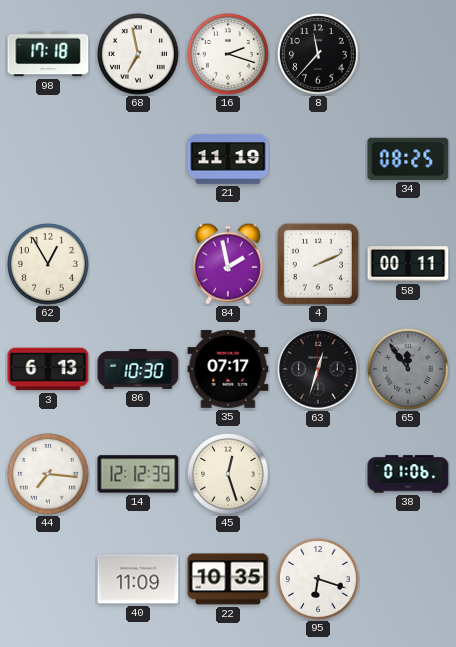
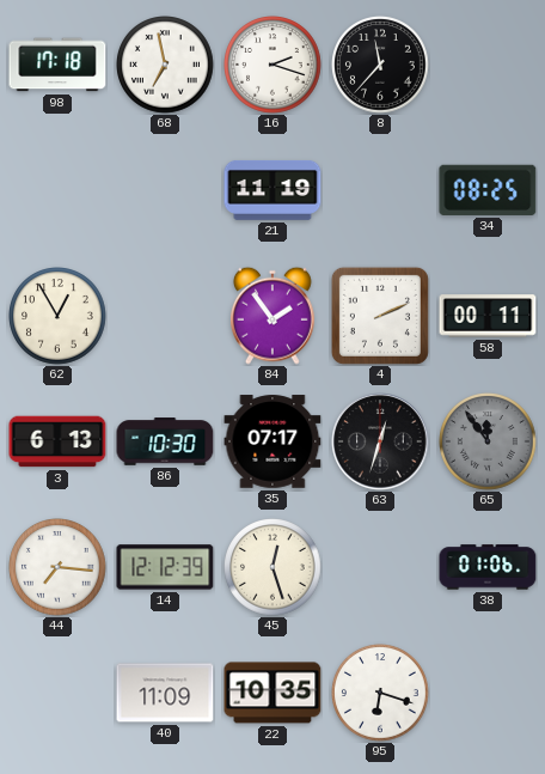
84: 1:58 -> 1:54
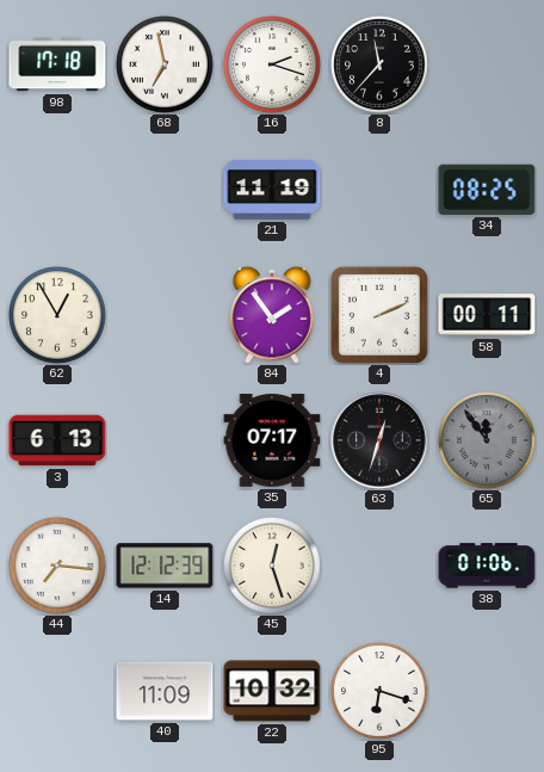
86: 10:30 -> none
22: 10:35 -> 10:32
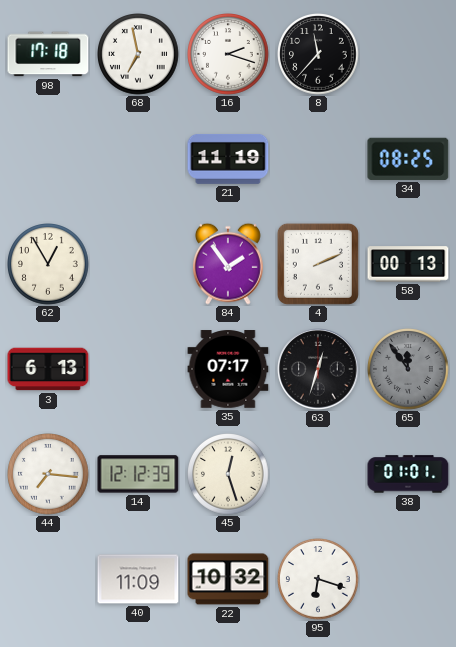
58: 00:11 -> 00:13
38: 01:06 -> 01:01
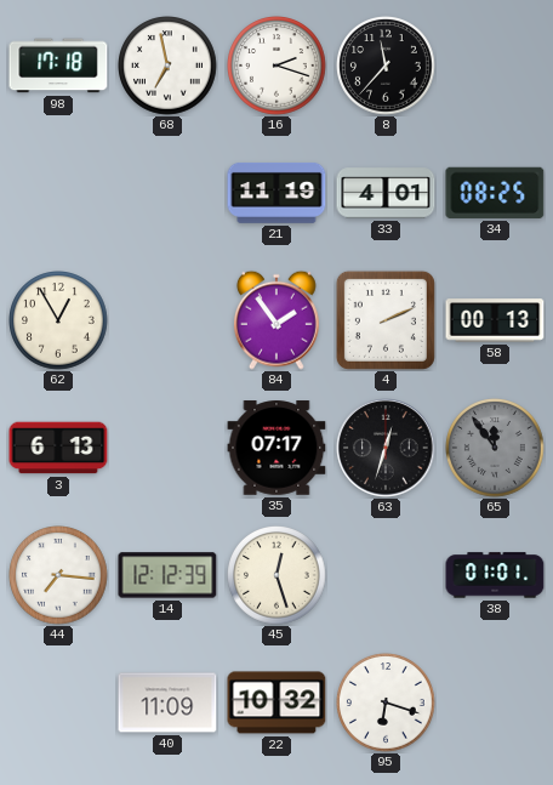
33: none -> 4:01
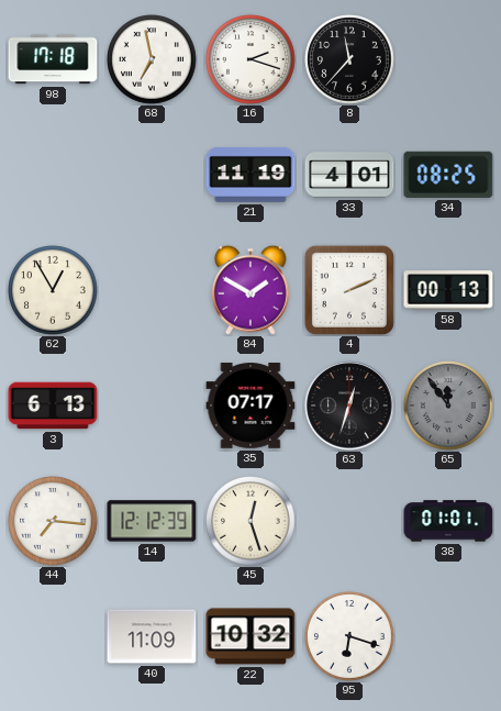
84: 1:54 -> 1:50
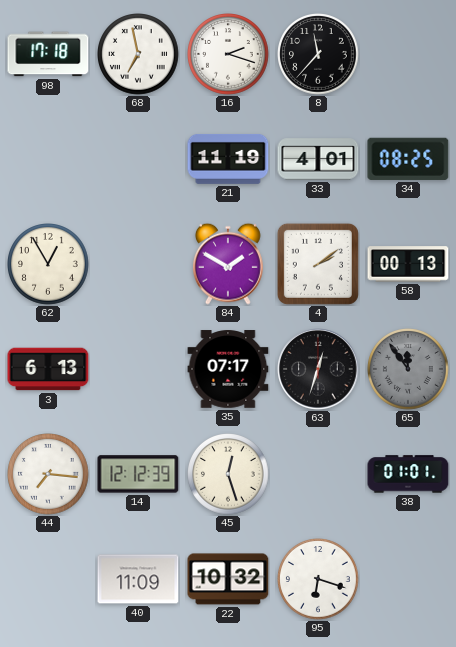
4: 2:11 -> 2:09
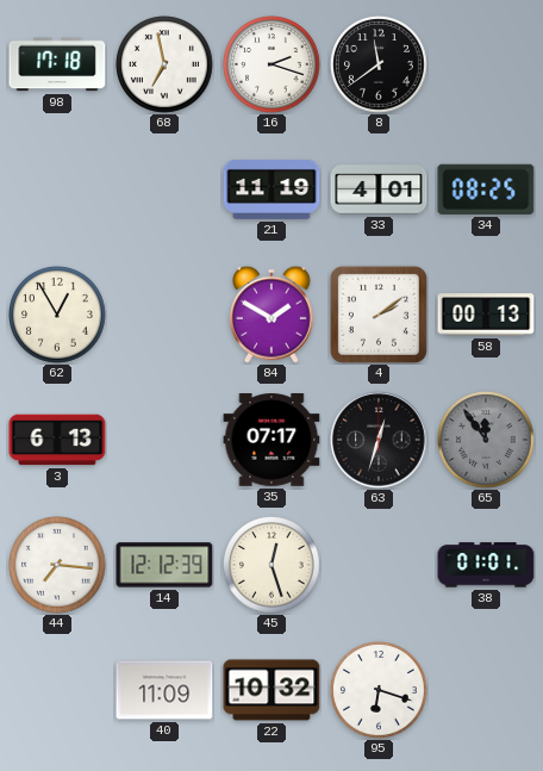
8: 11:37 -> 11:39
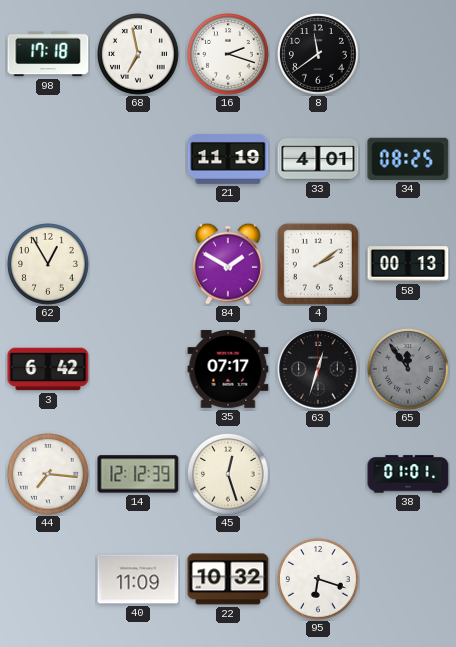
3: 6:13 -> 6:42
